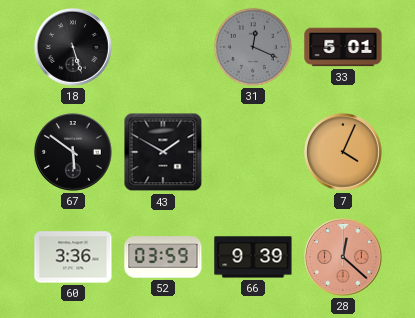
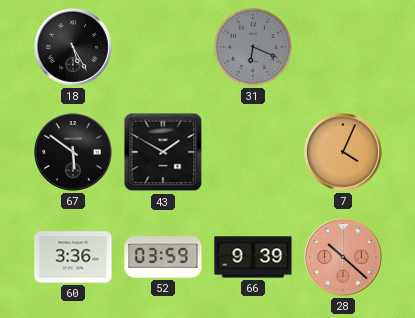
18: 5:27 -> 5:25
31: 12:19 -> 6:19
33: 5:01 -> none
28: 12:22 -> 10:22
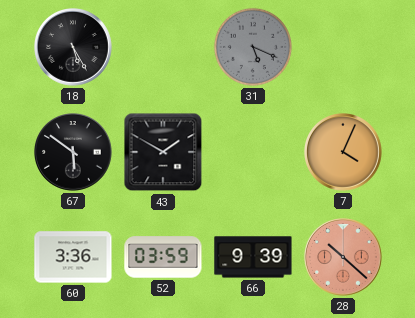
31: 6:19 -> 5:19
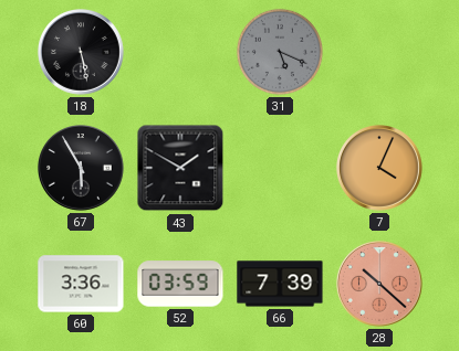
18: 5:25 -> 5:28
67: 5:51 -> 5:55
66: 9:39 -> 7:39
